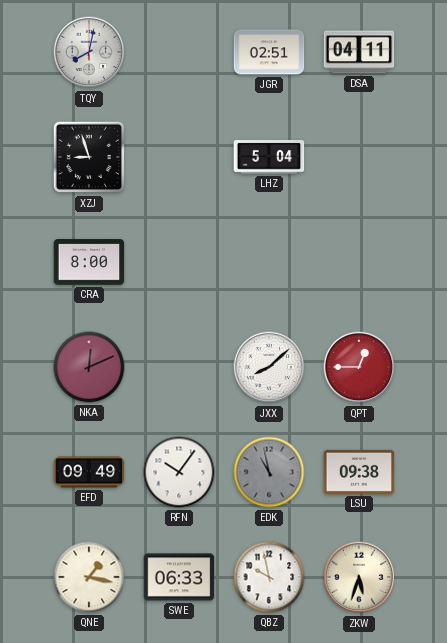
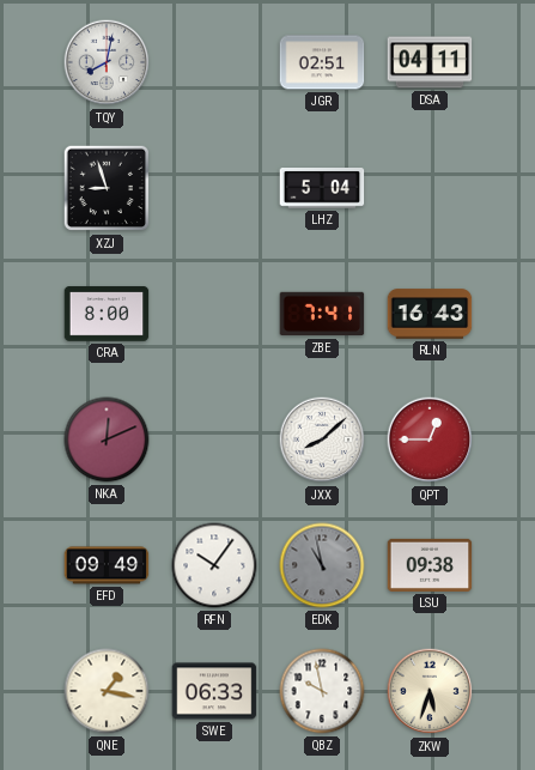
ZBE: none -> 7:41
RLN: none -> 16:43
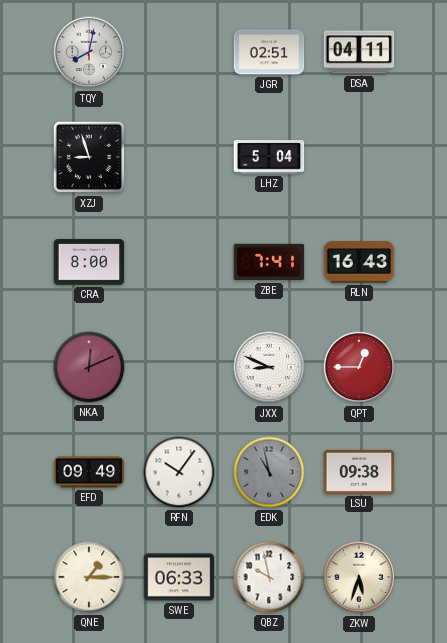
JXX: 8:08 -> 8:49
QNE: 1:17 -> 1:15
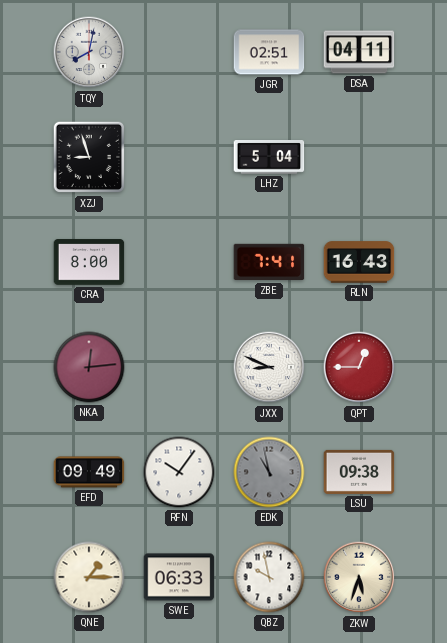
NKA: 12:11 -> 12:14
